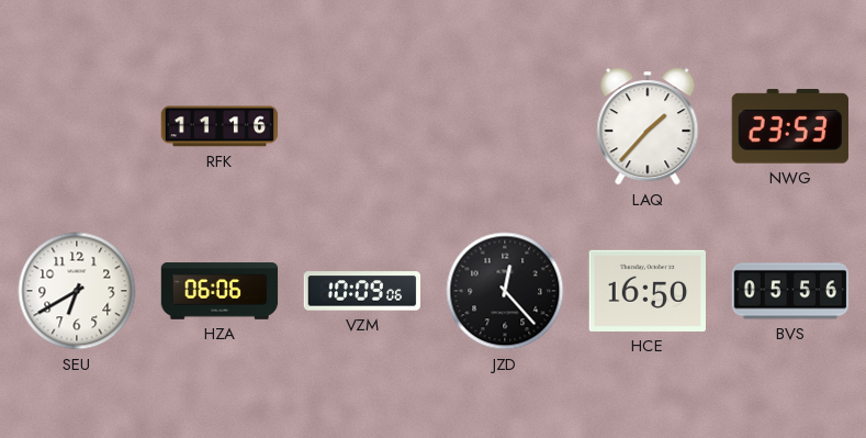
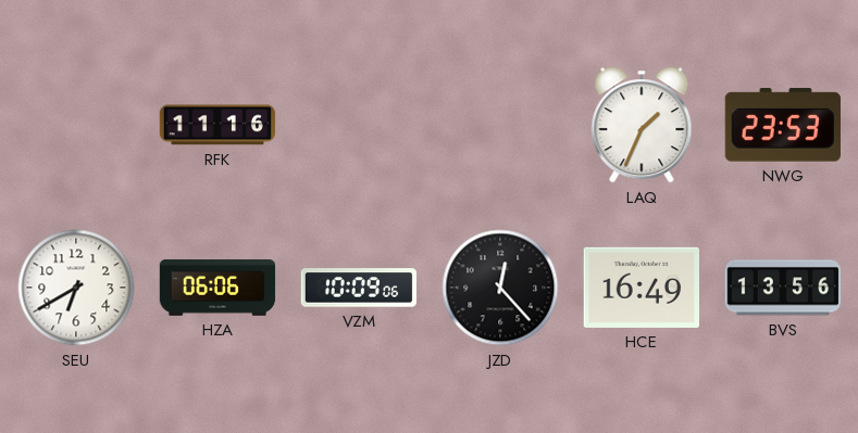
LAQ: 1:37 -> 1:34
HCE: 16:50 -> 16:49
BVS: 05:56 -> 13:56
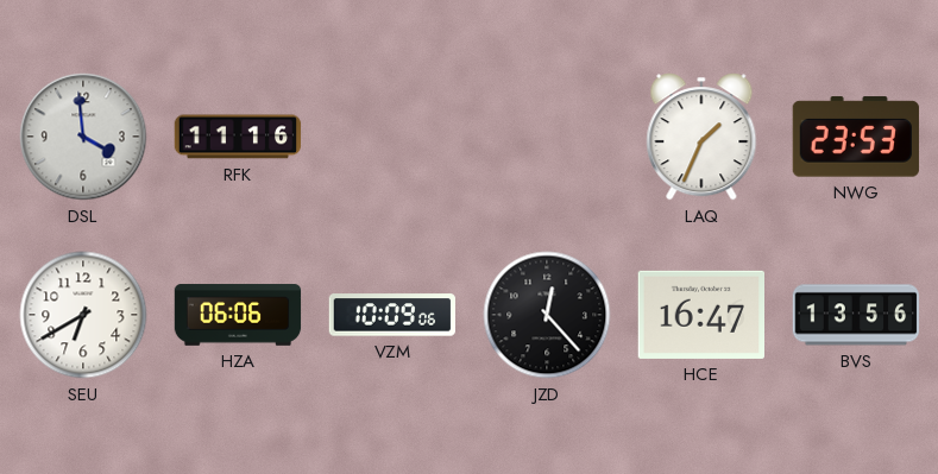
DSL: none -> 3:59
HCE: 16:49 -> 16:47
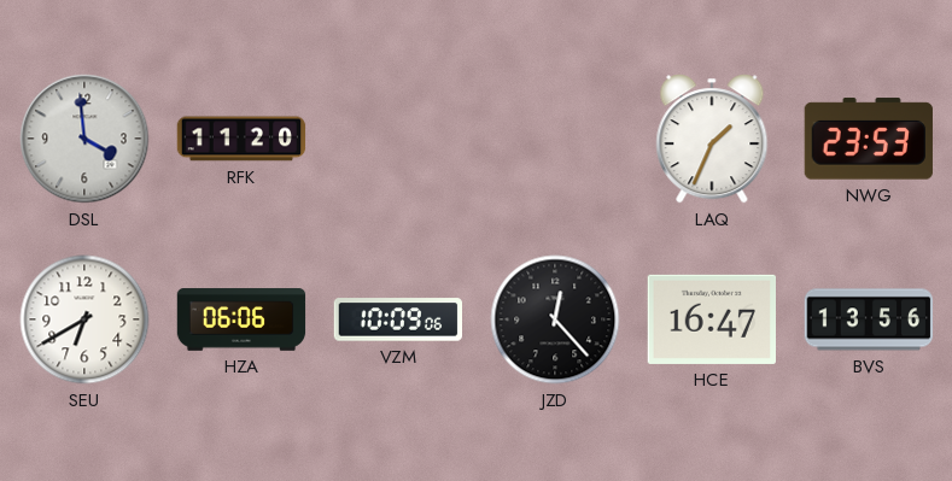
RFK: 11:16 -> 11:20
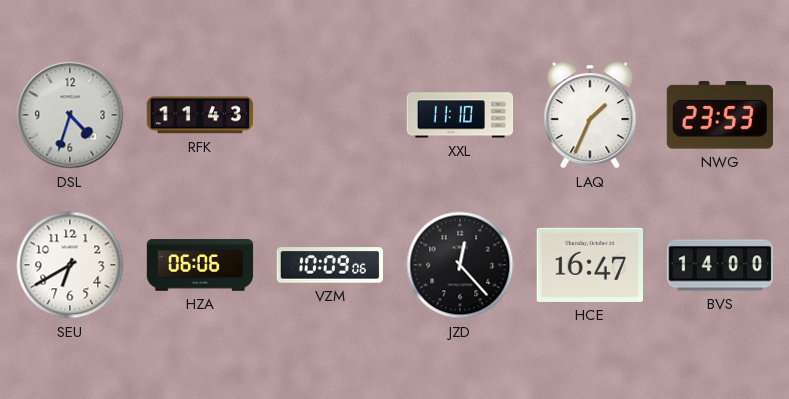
DSL: 3:59 -> 4:33
RFK: 11:20 -> 11:43
XXL: none -> 11:10
BVS: 13:56 -> 14:00
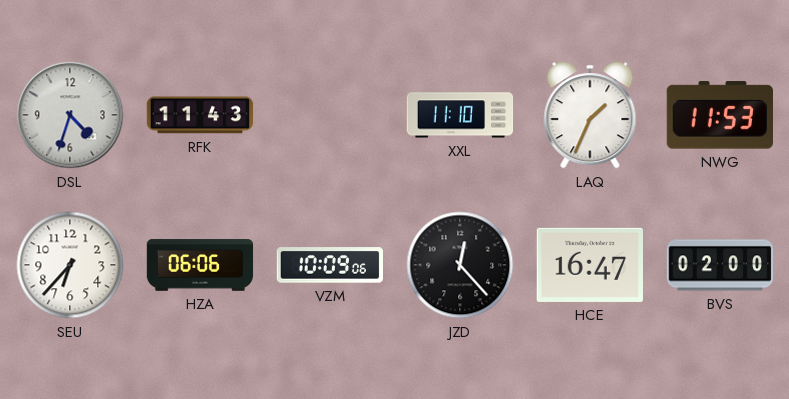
NWG: 23:53 -> 11:53
SEU: 6:40 -> 6:37
BVS: 14:00 -> 02:00
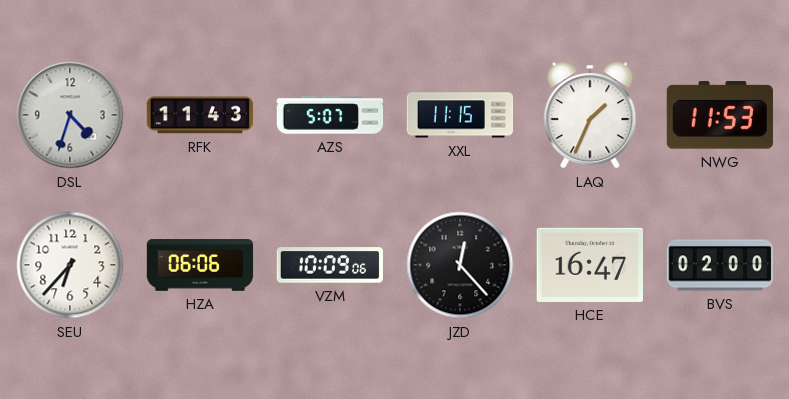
AZS: none -> 5:07
XXL: 11:10 -> 11:15
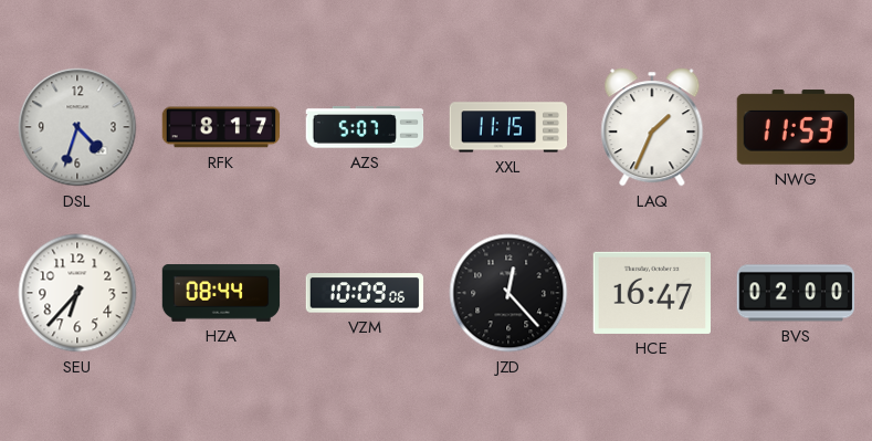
RFK: 11:43 -> 8:17
HZA: 06:06 -> 08:44
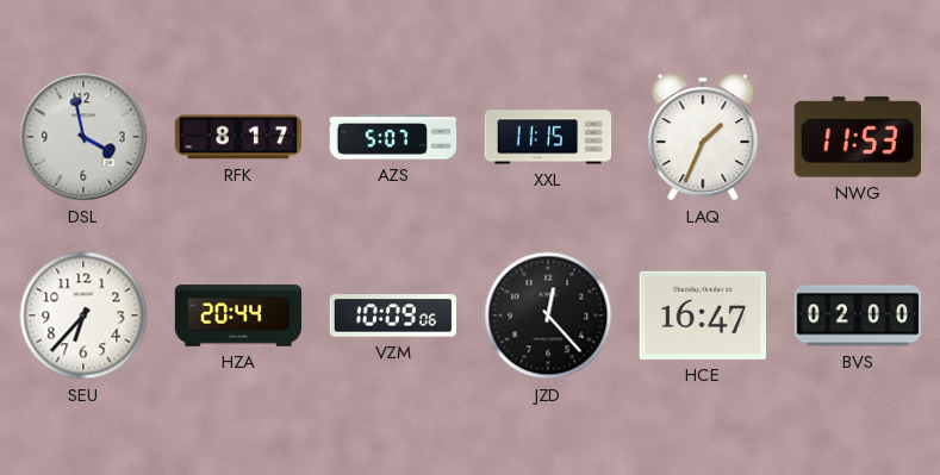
DSL: 4:33 -> 3:58
HZA: 08:44 -> 20:44
